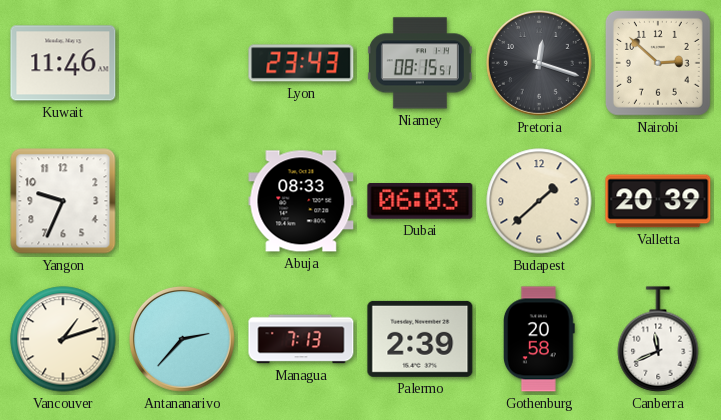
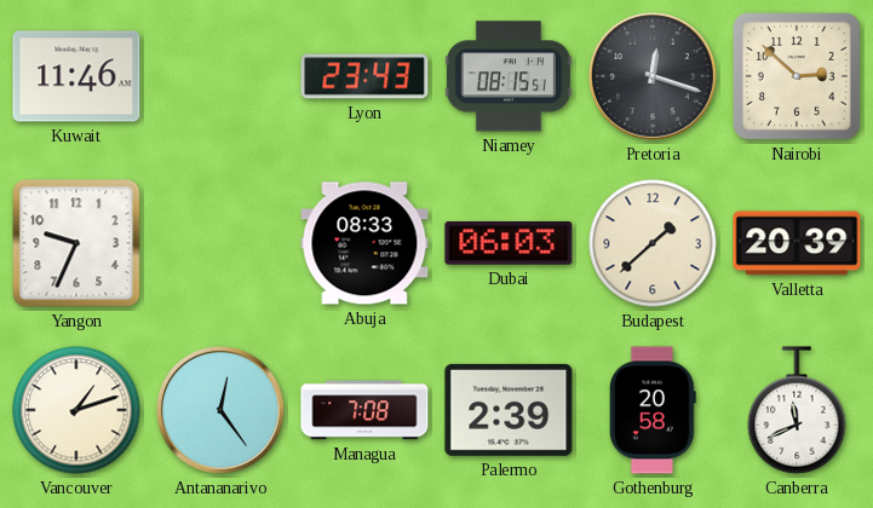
Antananarivo: 2:37 -> 12:24
Managua: 7:13 -> 7:08
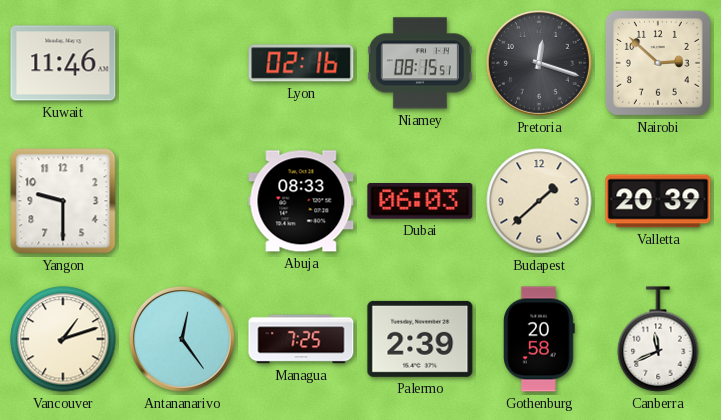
Lyon: 23:43 -> 02:16
Yangon: 9:34 -> 9:30
Managua: 7:08 -> 7:25
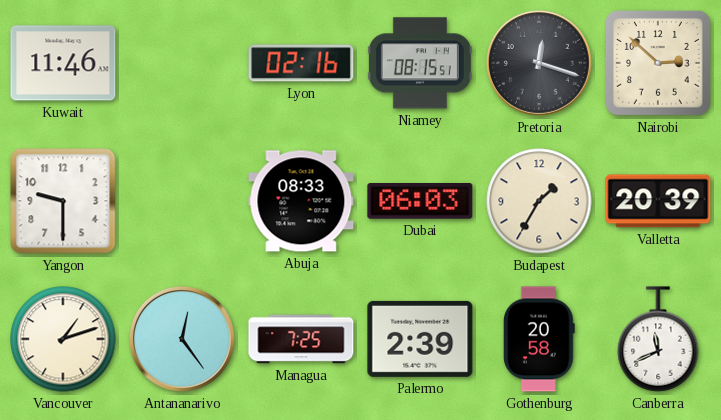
Budapest: 1:38 -> 1:35
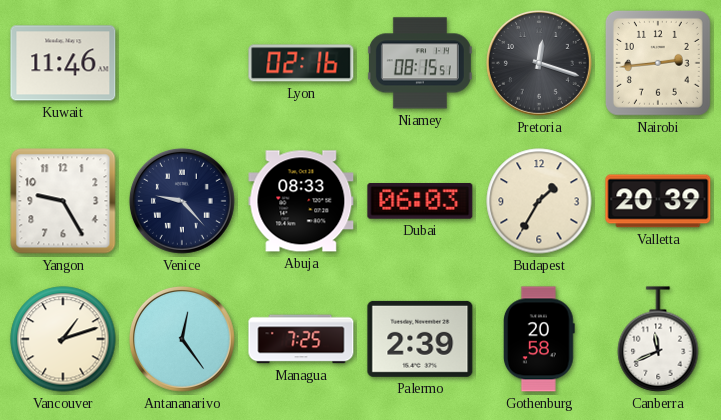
Nairobi: 2:52 -> 2:44
Yangon: 9:30 -> 9:25
Venice: none -> 9:23
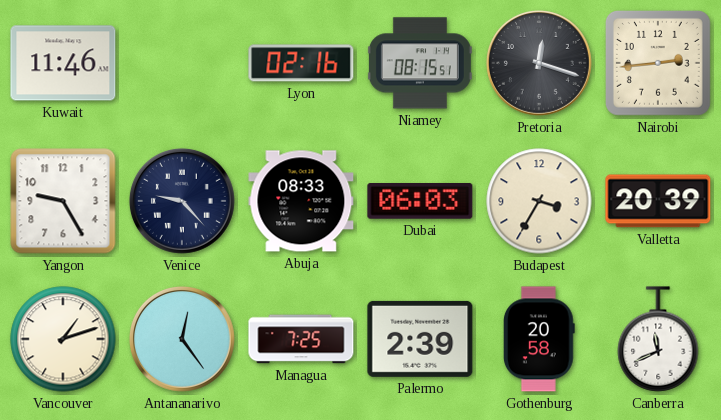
Budapest: 1:35 -> 3:35
